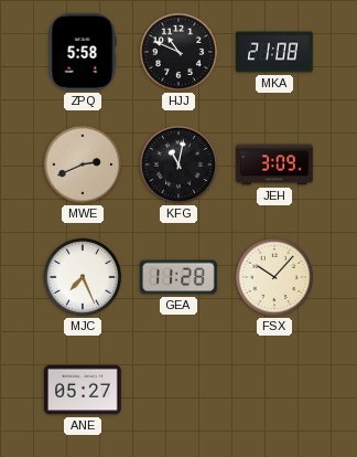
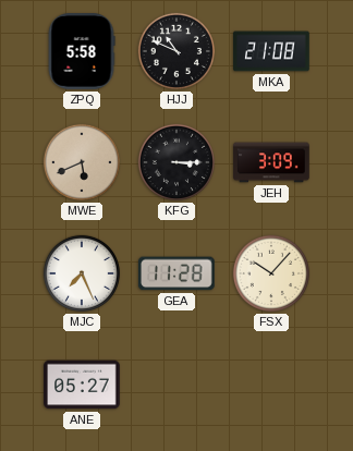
MWE: 2:41 -> 5:41
KFG: 11:02 -> 3:15
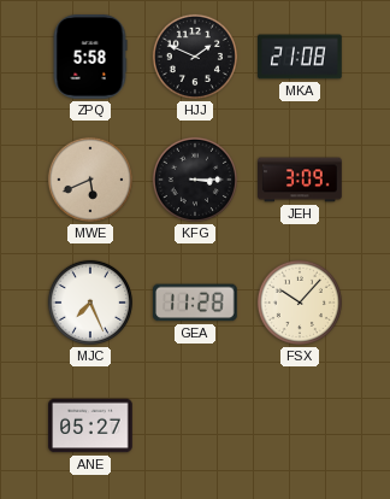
HJJ: 10:49 -> 1:49
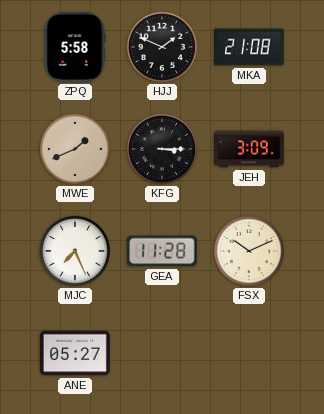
MWE: 5:41 -> 1:41
FSX: 10:07 -> 10:11
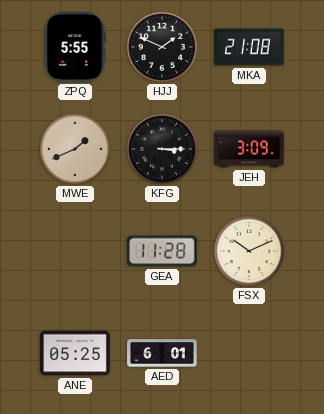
ZPQ: 5:58 -> 5:55
MJC: 7:26 -> none
ANE: 05:27 -> 05:25
AED: none -> 6:01
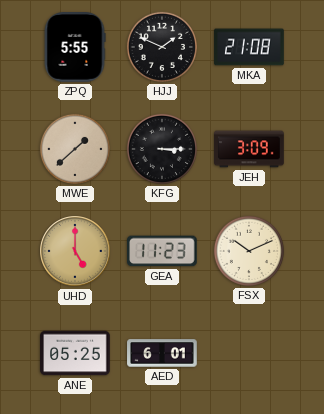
MWE: 1:41 -> 1:38
UHD: none -> 5:00
GEA: 11:28 -> 11:23
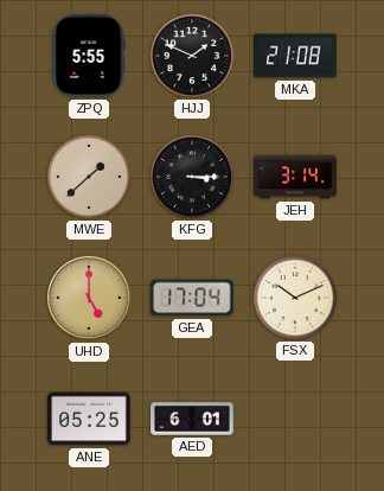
JEH: 3:09 -> 3:14
GEA: 11:23 -> 17:04
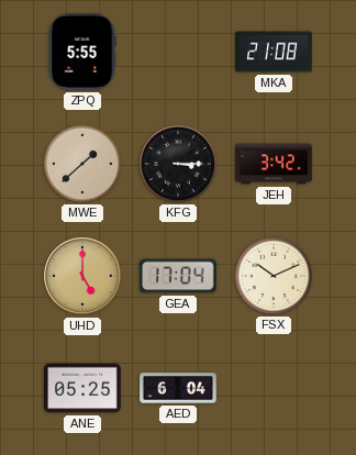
HJJ: 1:49 -> none
JEH: 3:14 -> 3:42
AED: 6:01 -> 6:04
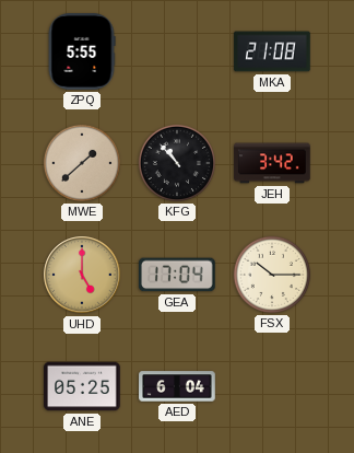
KFG: 3:15 -> 10:53
FSX: 10:11 -> 10:15
